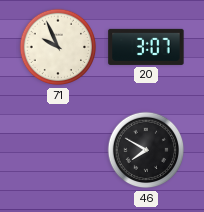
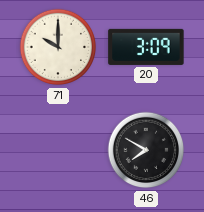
71: 9:56 -> 10:00
20: 3:07 -> 3:09
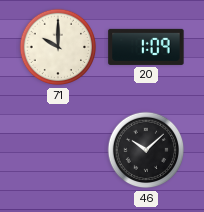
20: 3:09 -> 1:09
46: 7:50 -> 10:08
